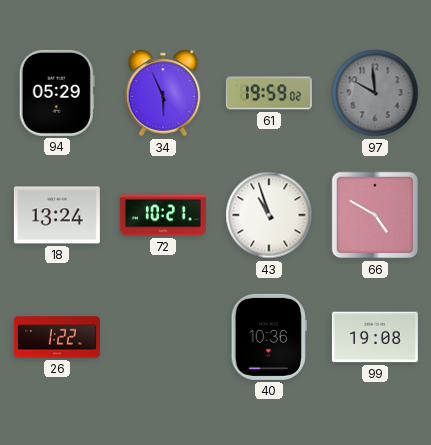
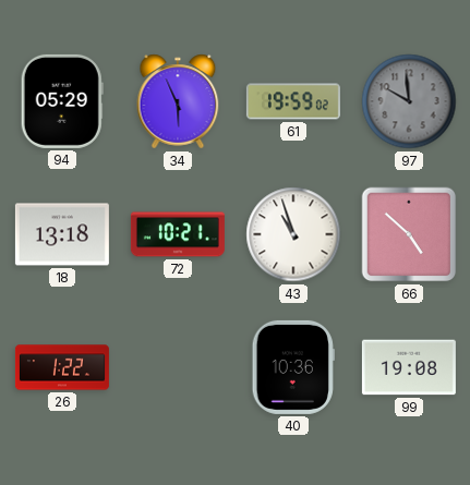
18: 13:24 -> 13:18
66: 4:50 -> 4:52
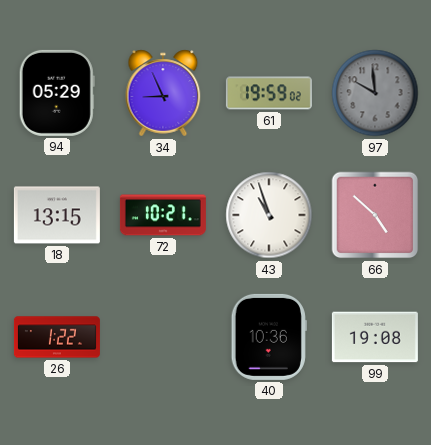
34: 5:56 -> 8:56
18: 13:18 -> 13:15
